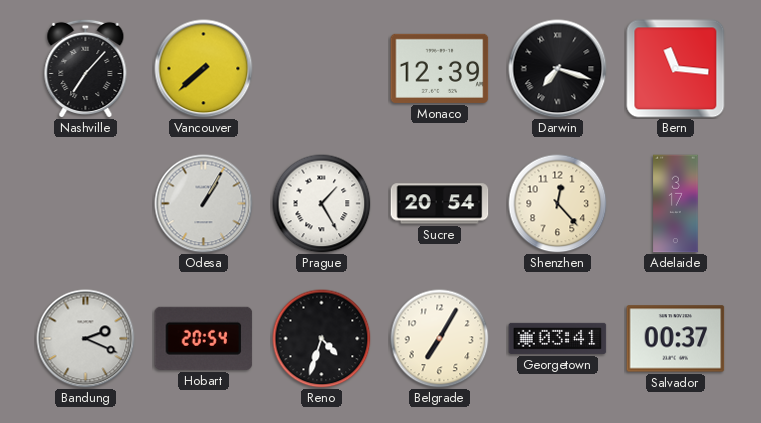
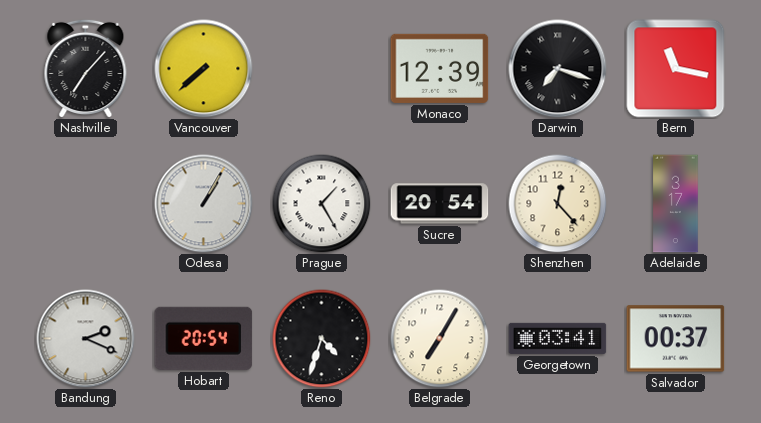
Bern: 11:16 -> 11:17
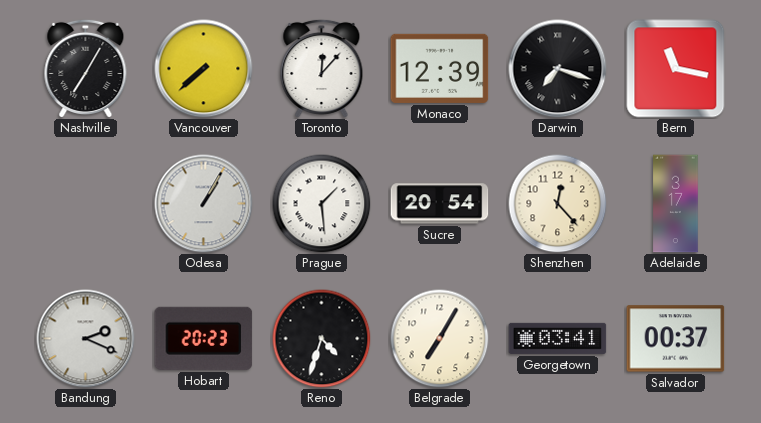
Nashville: 7:07 -> 7:05
Toronto: none -> 12:07
Prague: 1:25 -> 1:29
Hobart: 20:54 -> 20:23
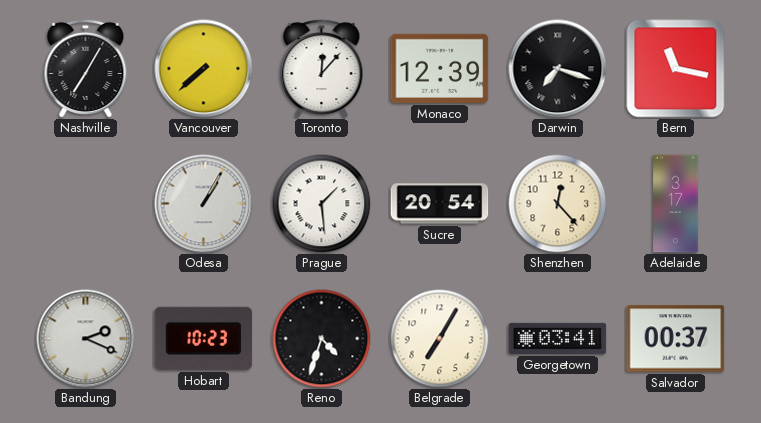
Hobart: 20:23 -> 10:23
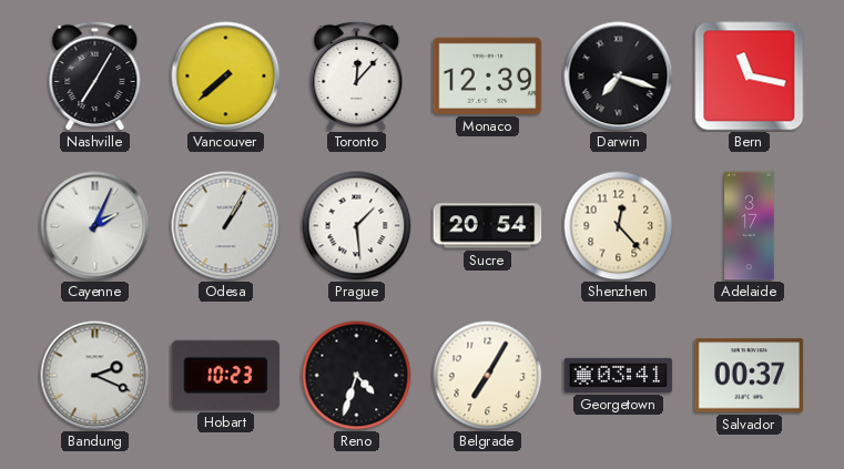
Cayenne: none -> 2:04
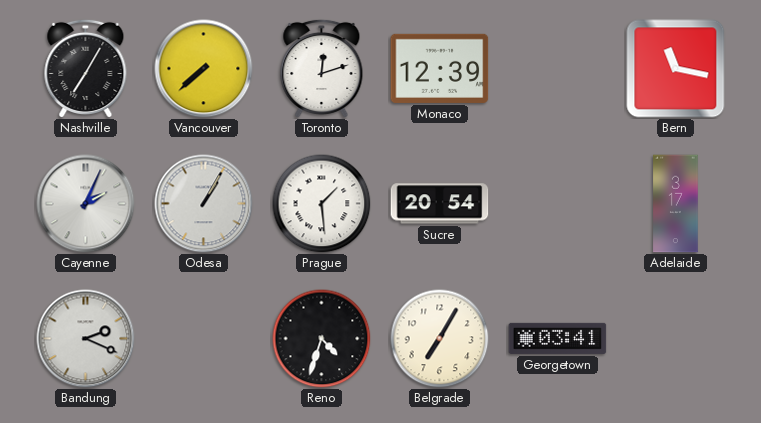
Toronto: 12:07 -> 12:12
Darwin: 7:18 -> none
Shenzhen: 12:23 -> none
Hobart: 10:23 -> none
Salvador: 00:37 -> none
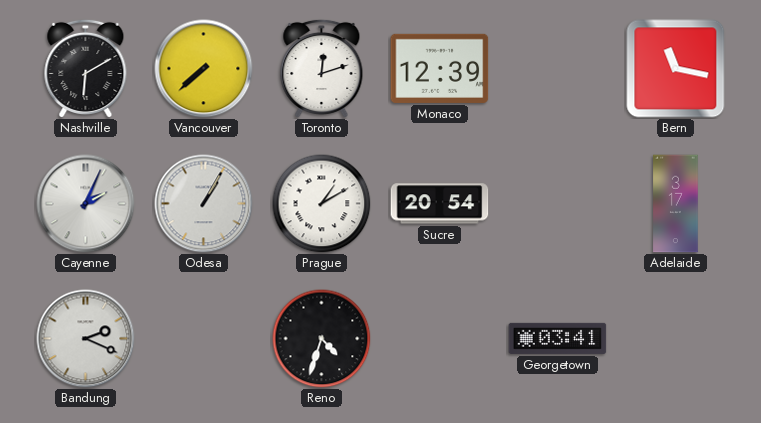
Nashville: 7:05 -> 6:10
Prague: 1:29 -> 1:10
Belgrade: 7:05 -> none
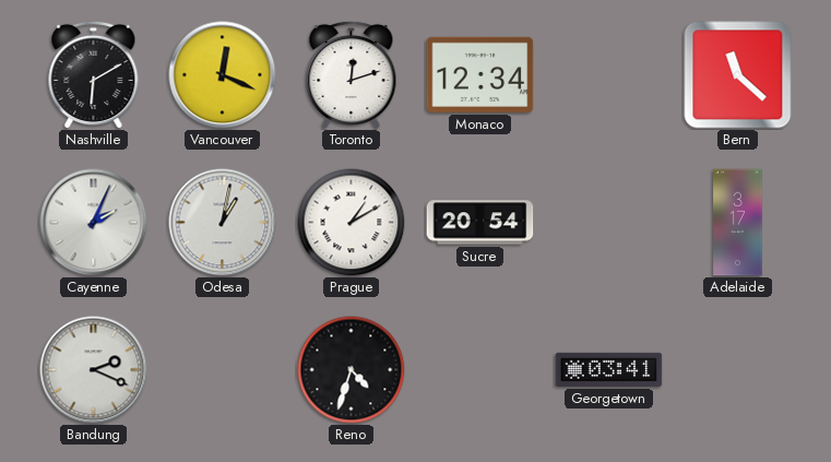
Vancouver: 7:38 -> 12:19
Monaco: 12:39 -> 12:34
Bern: 11:17 -> 11:22
Odesa: 1:05 -> 1:02
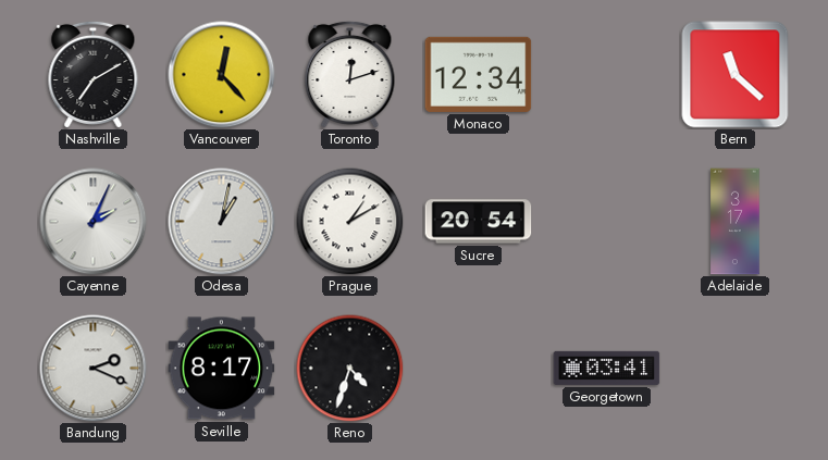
Nashville: 6:10 -> 7:10
Vancouver: 12:19 -> 12:23
Seville: none -> 8:17
